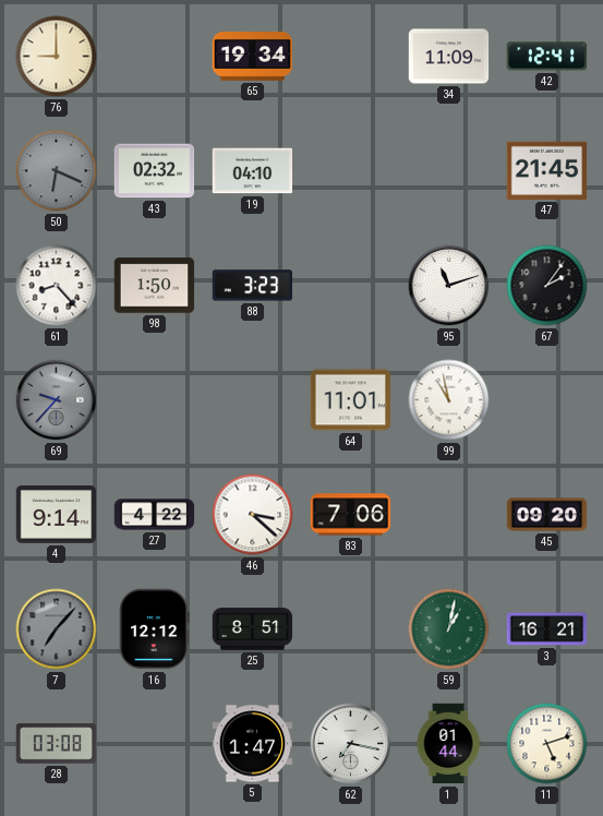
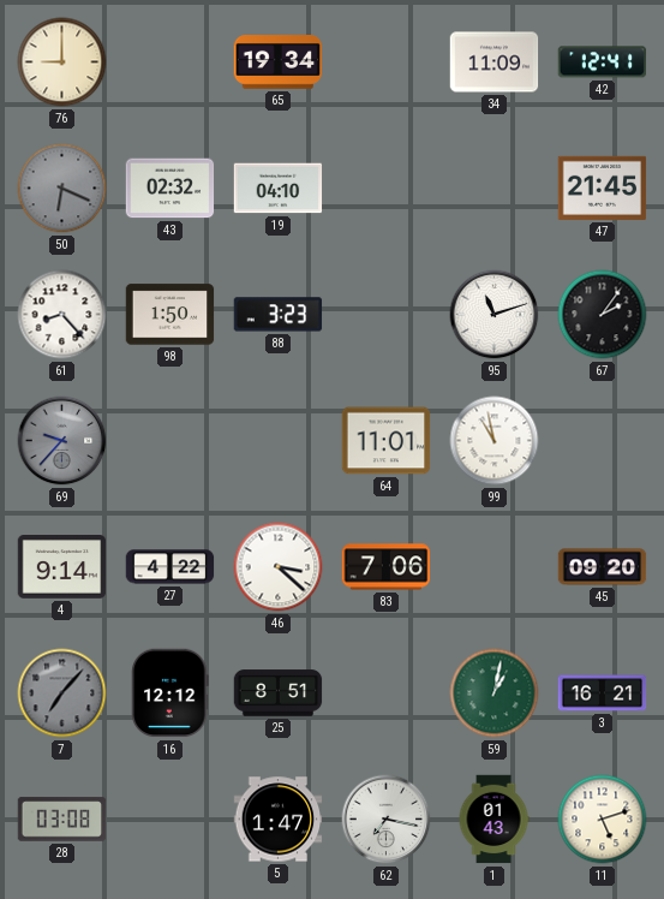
1: 01:44 -> 01:43
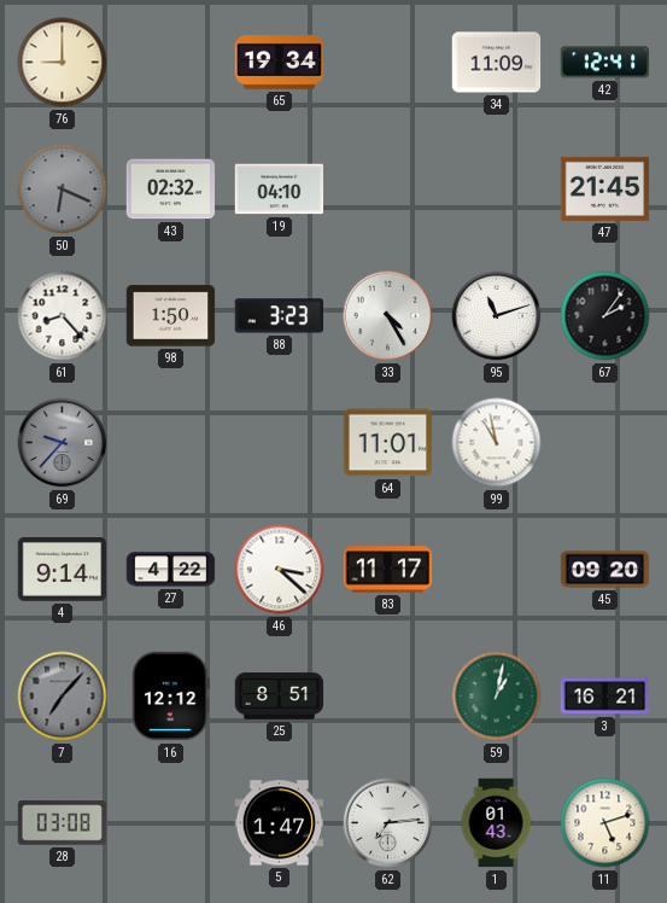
33: none -> 4:25
83: 7:06 -> 11:17
62: 7:17 -> 7:14
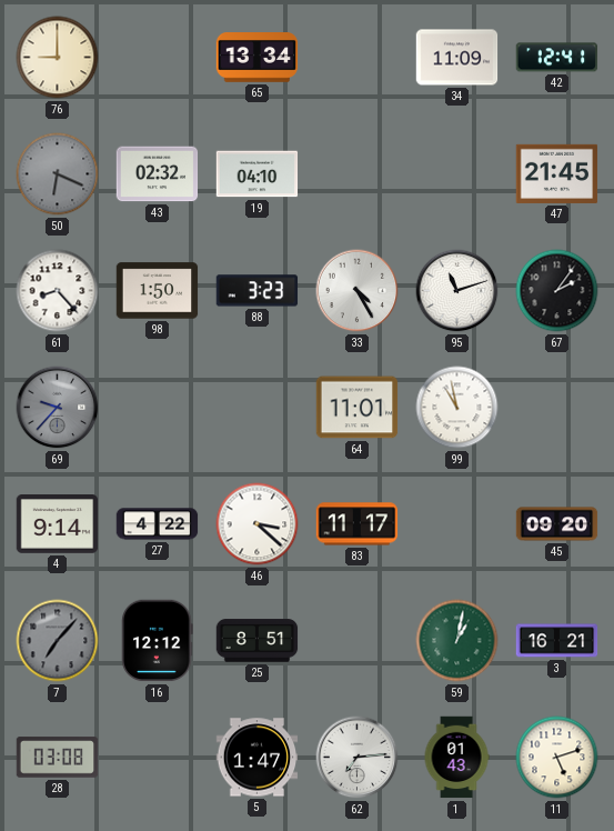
65: 19:34 -> 13:34
